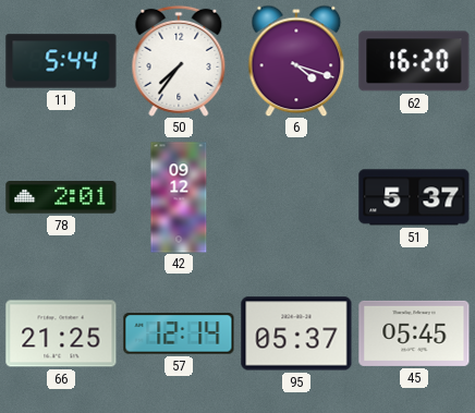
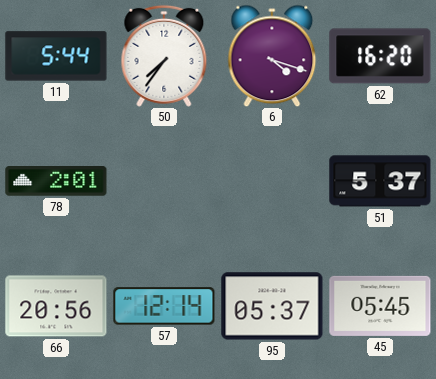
42: 09:12 -> none
66: 21:25 -> 20:56
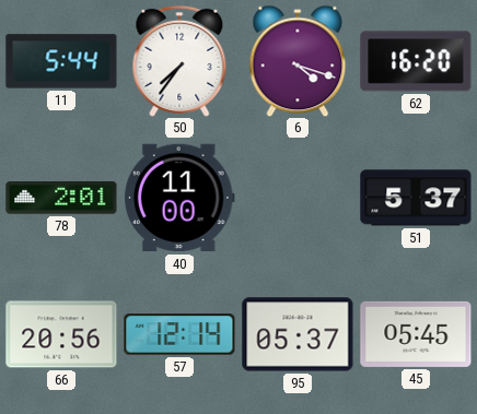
40: none -> 11:00
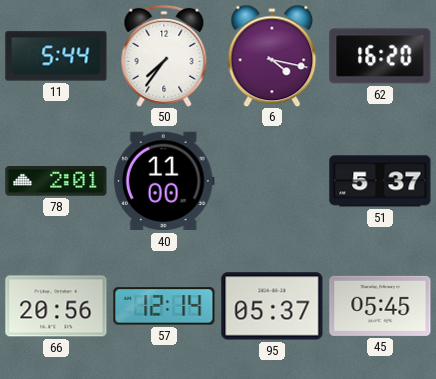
6: 4:18 -> 4:17
